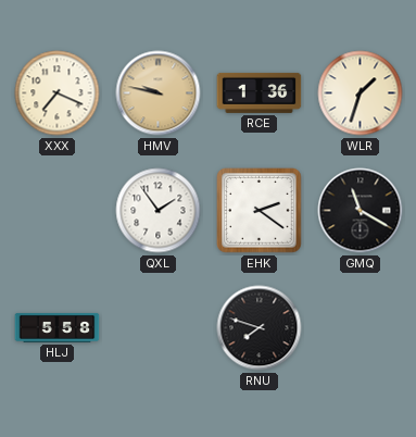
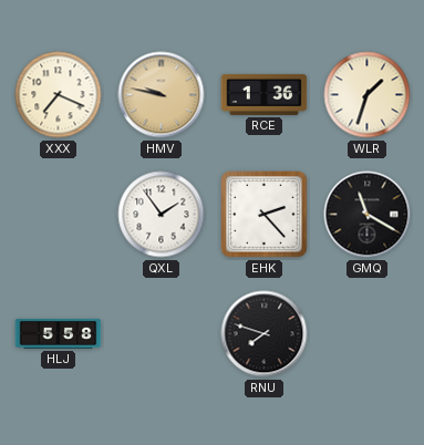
EHK: 2:21 -> 2:23
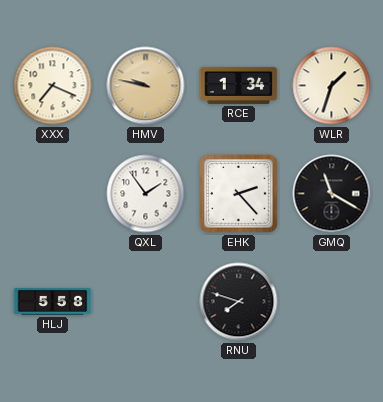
RCE: 1:36 -> 1:34
